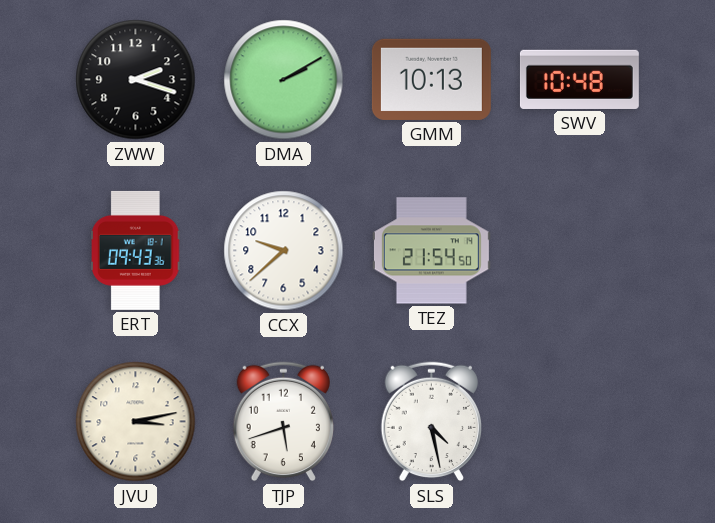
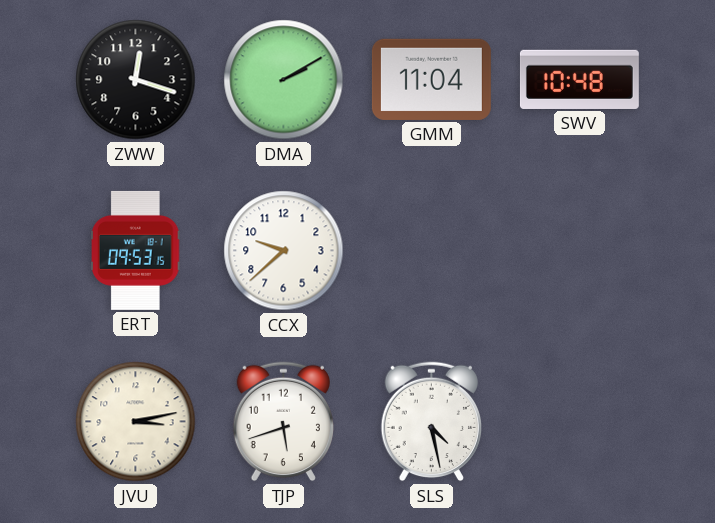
ZWW: 2:18 -> 12:18
GMM: 10:13 -> 11:04
ERT: 09:43 -> 09:53
TEZ: 21:54 -> none
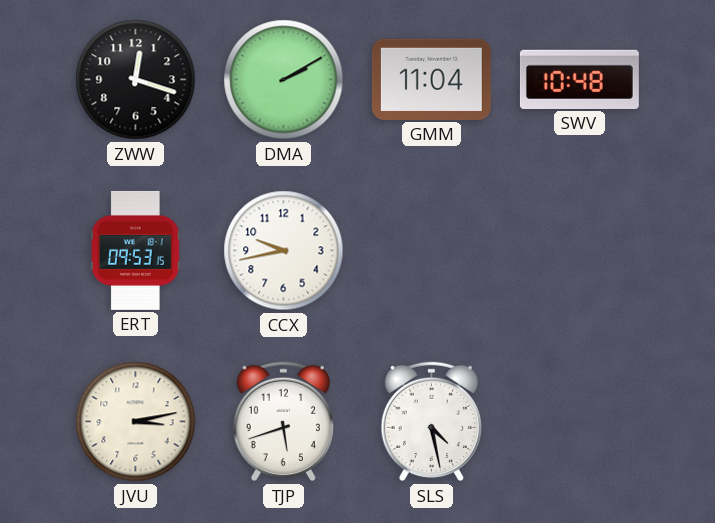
CCX: 9:38 -> 9:43
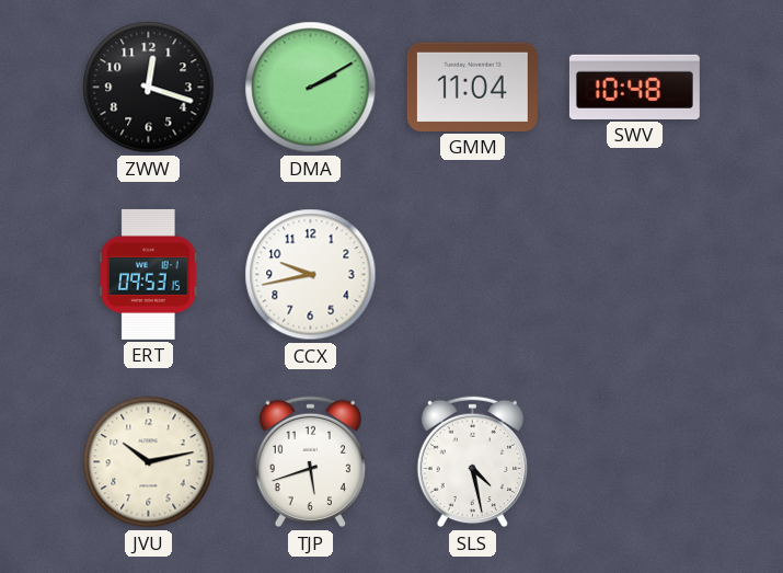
JVU: 3:13 -> 10:13
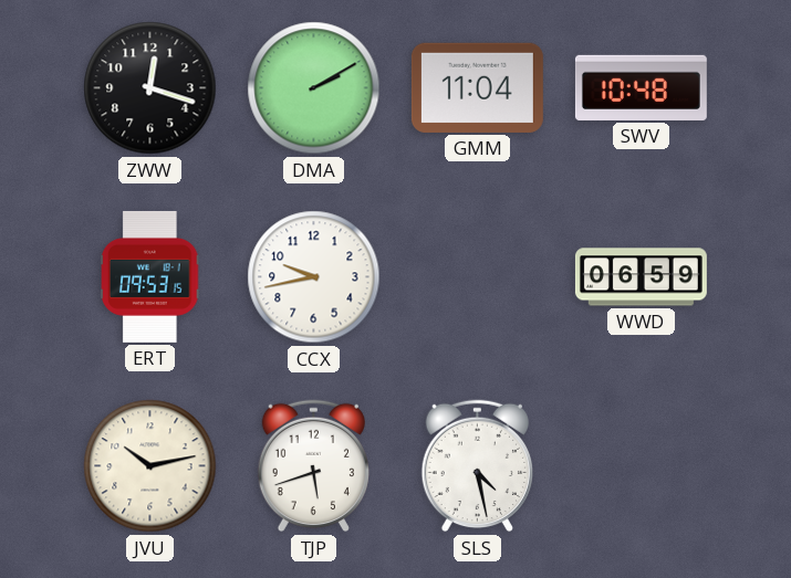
WWD: none -> 06:59
